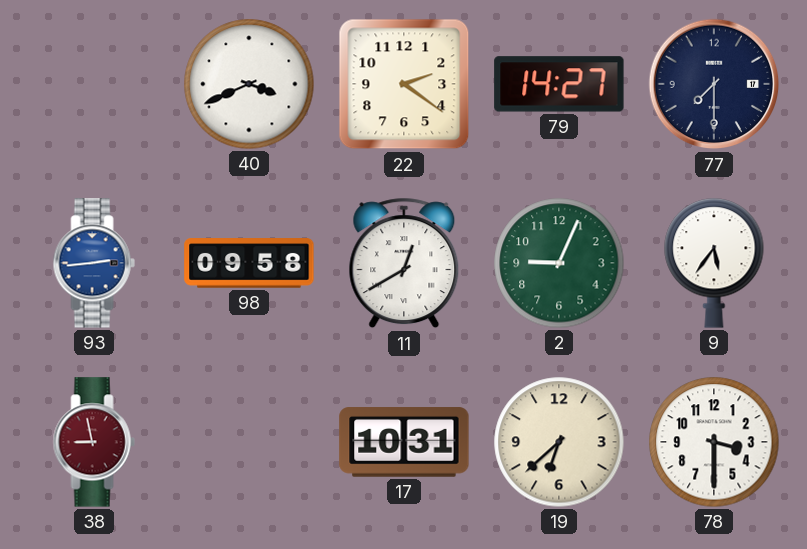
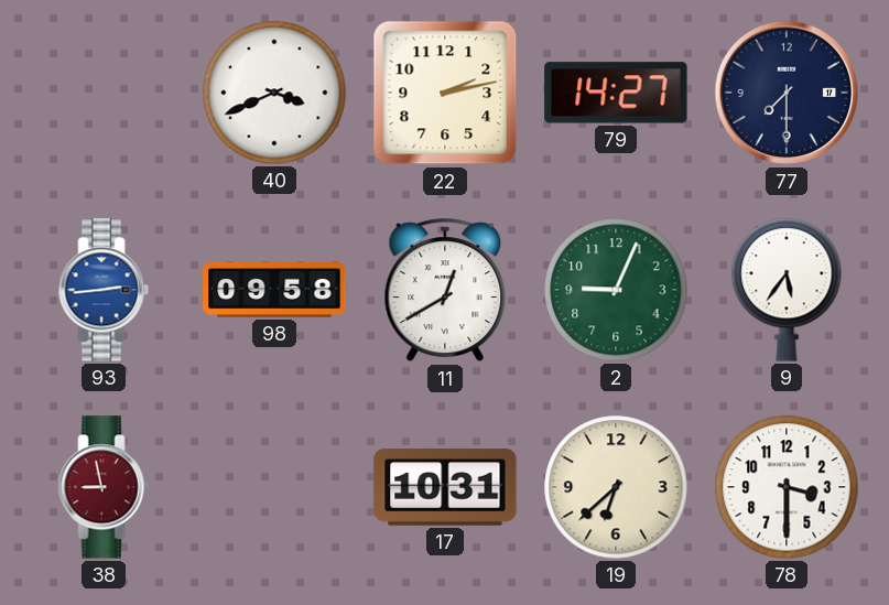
22: 2:21 -> 2:13
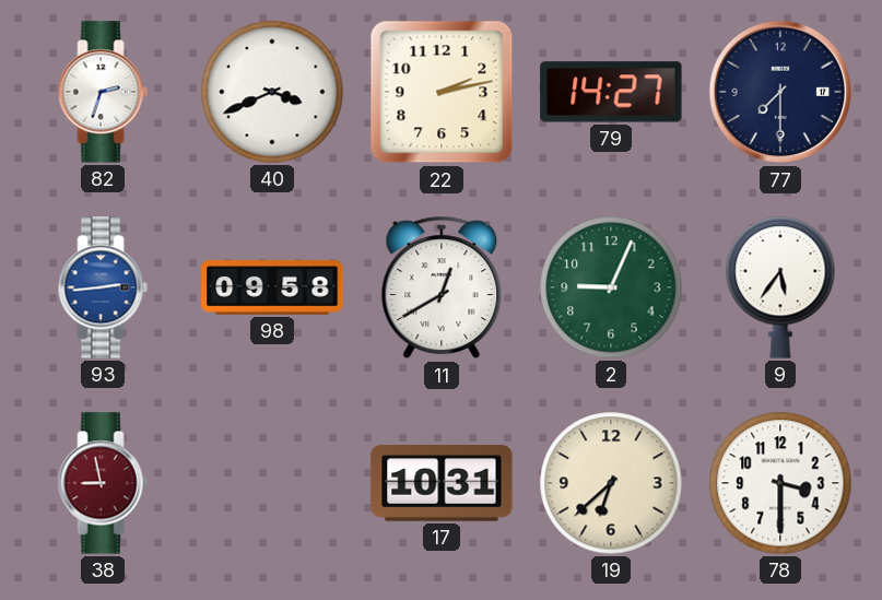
82: none -> 2:33
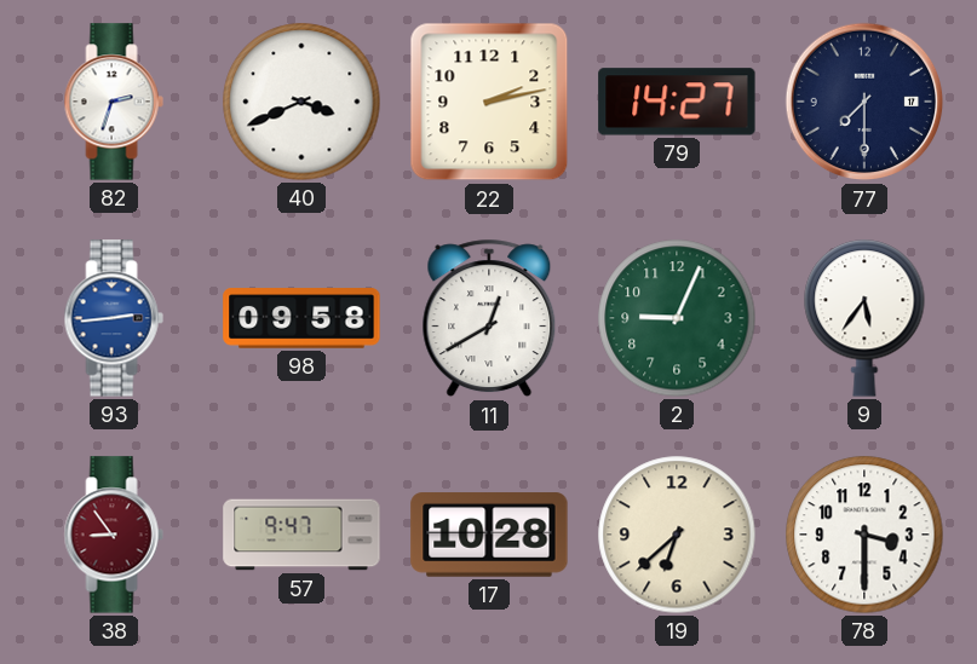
38: 8:58 -> 8:54
57: none -> 9:47
17: 10:31 -> 10:28
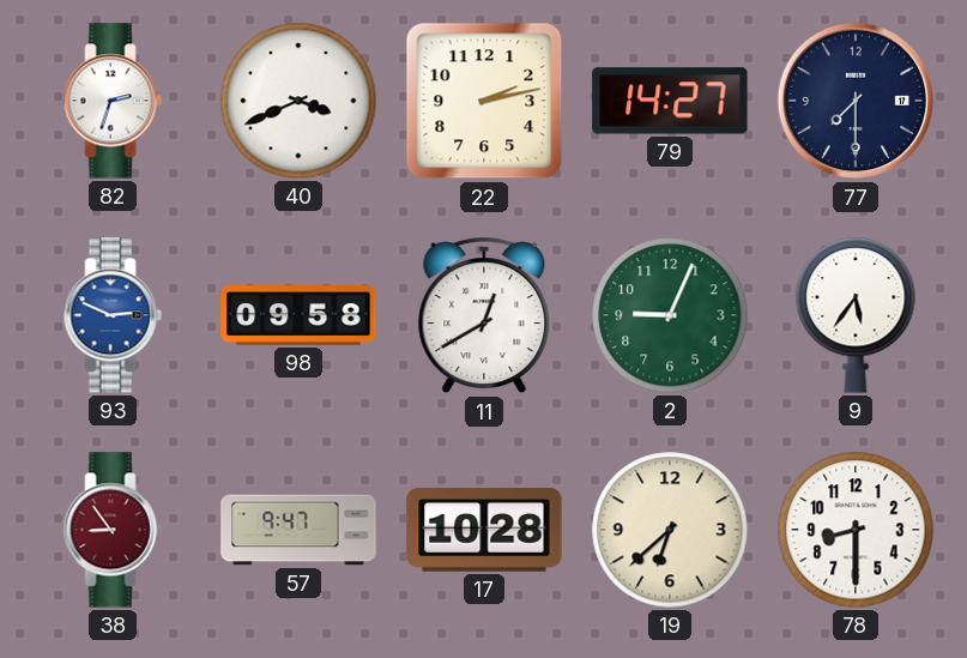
93: 2:44 -> 2:49
78: 3:30 -> 8:30
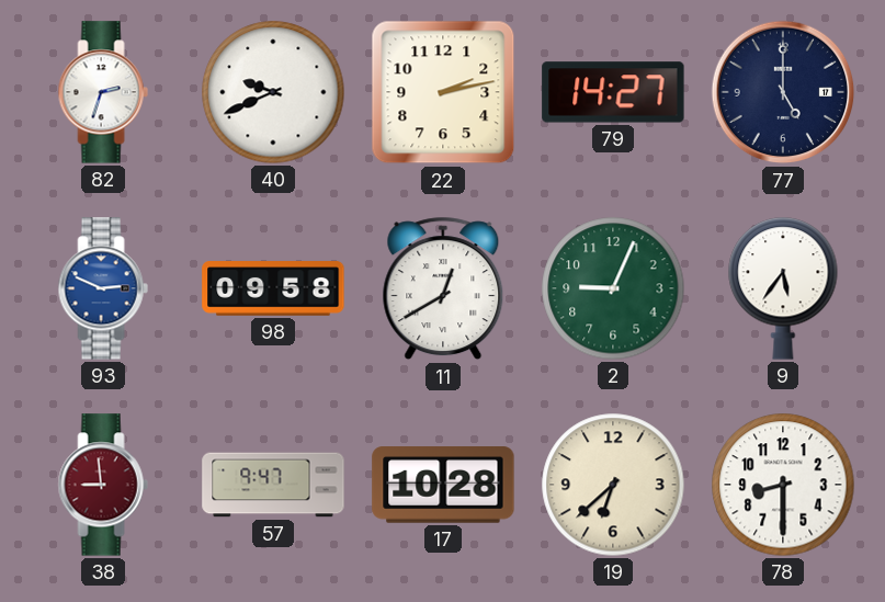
40: 3:41 -> 9:41
77: 7:30 -> 5:00
38: 8:54 -> 8:59
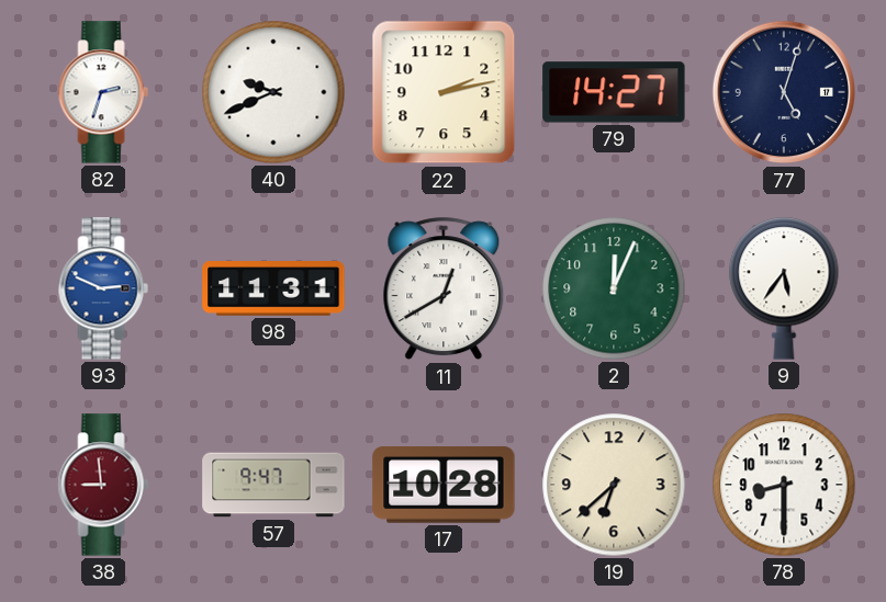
77: 5:00 -> 5:03
98: 09:58 -> 11:31
2: 9:04 -> 12:04
